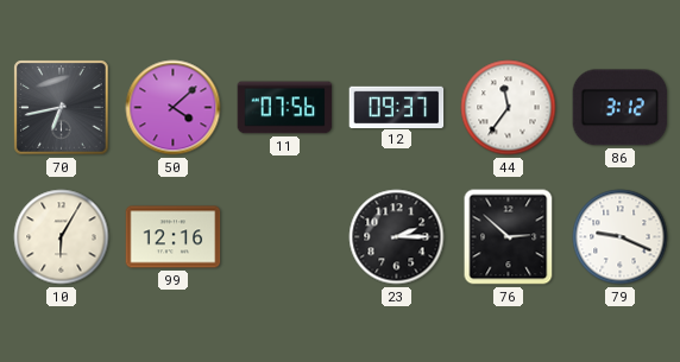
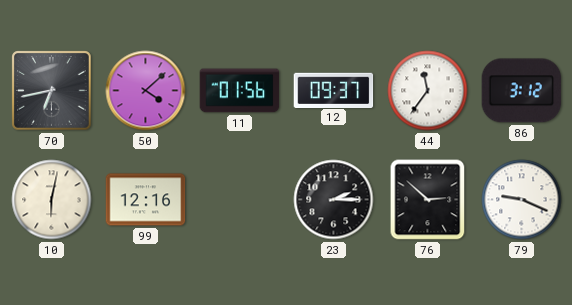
11: 07:56 -> 01:56
10: 6:05 -> 6:02
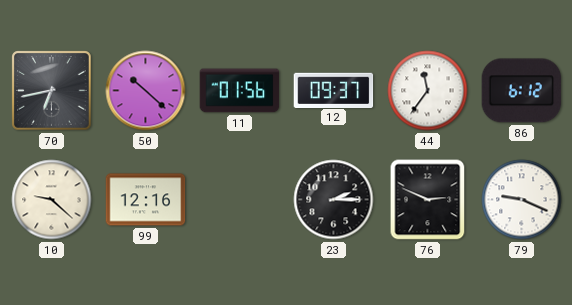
50: 4:08 -> 10:22
86: 3:12 -> 6:12
10: 6:02 -> 9:22
76: 2:52 -> 2:49
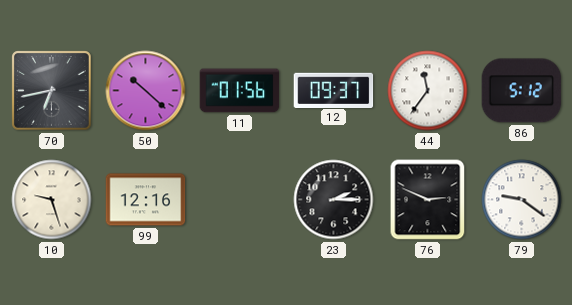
86: 6:12 -> 5:12
10: 9:22 -> 9:27
79: 9:19 -> 9:21
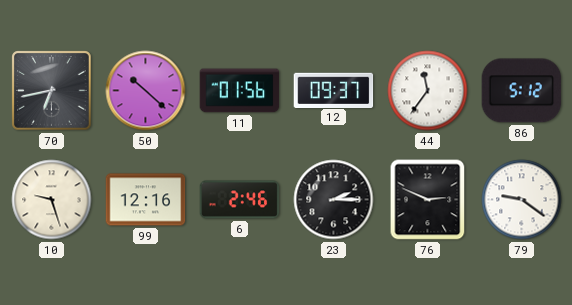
6: none -> 2:46
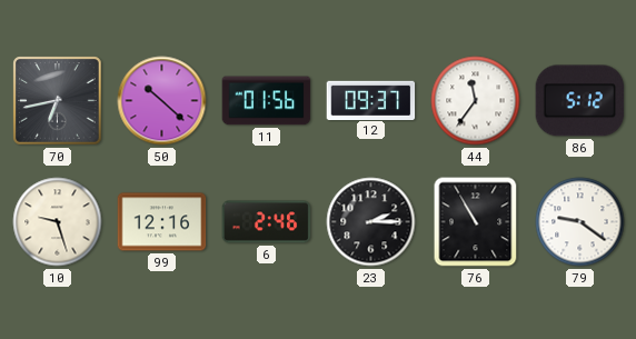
76: 2:49 -> 10:55
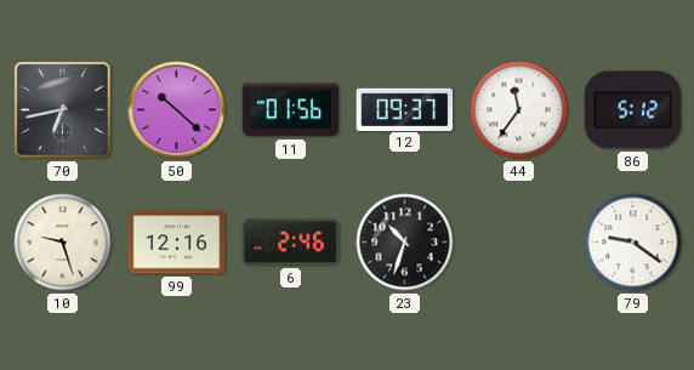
23: 2:15 -> 10:33
76: 10:55 -> none
